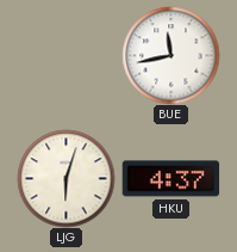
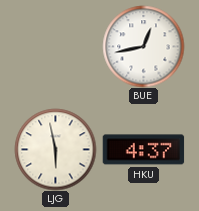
BUE: 11:43 -> 12:43
LJG: 6:03 -> 5:58
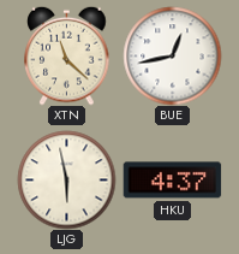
XTN: none -> 11:22
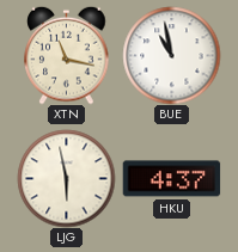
XTN: 11:22 -> 11:17
BUE: 12:43 -> 10:58
